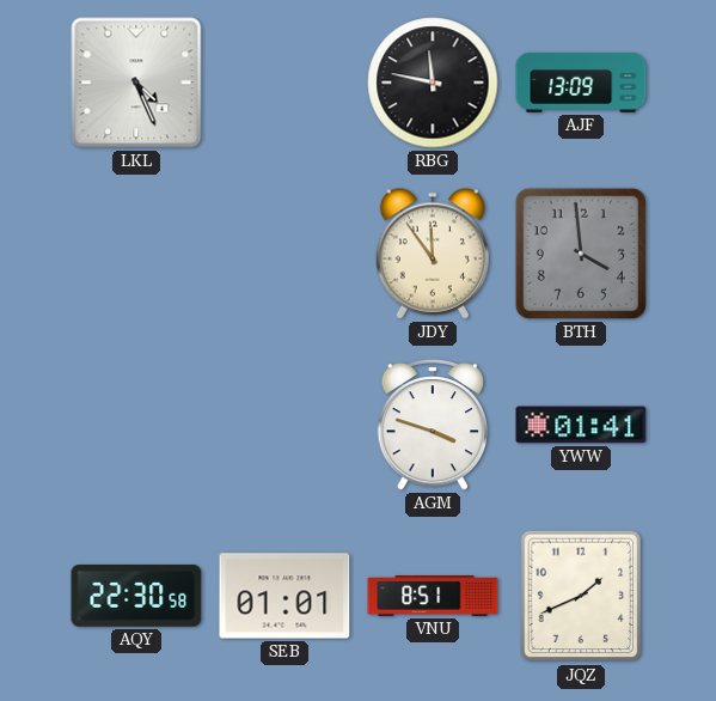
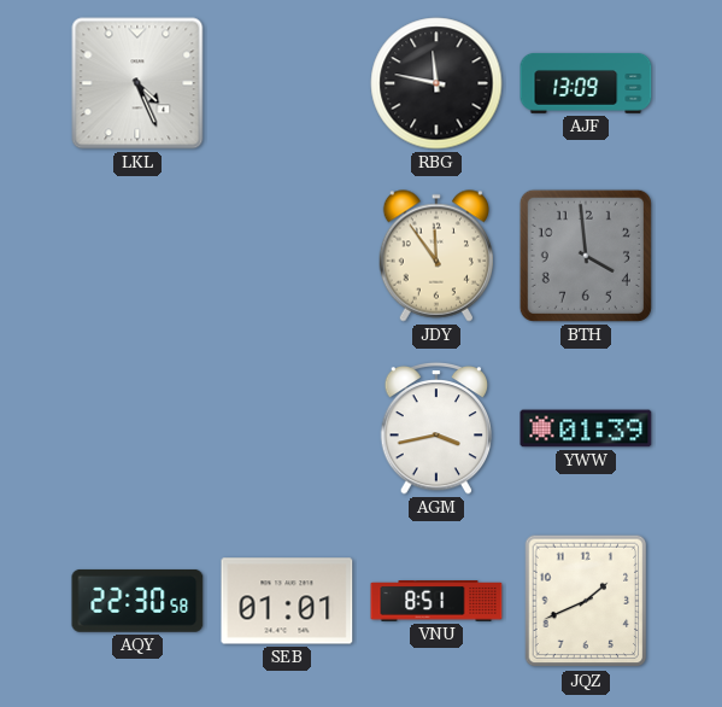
AGM: 3:48 -> 3:43
YWW: 01:41 -> 01:39
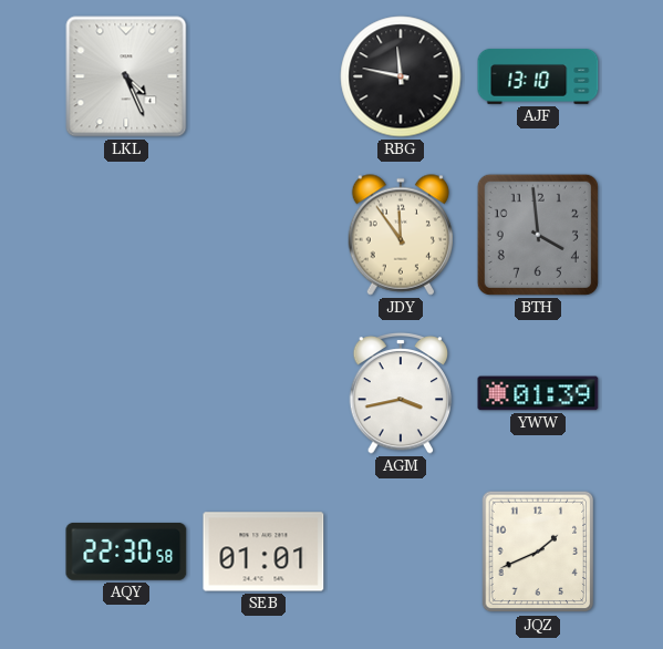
AJF: 13:09 -> 13:10
VNU: 8:51 -> none
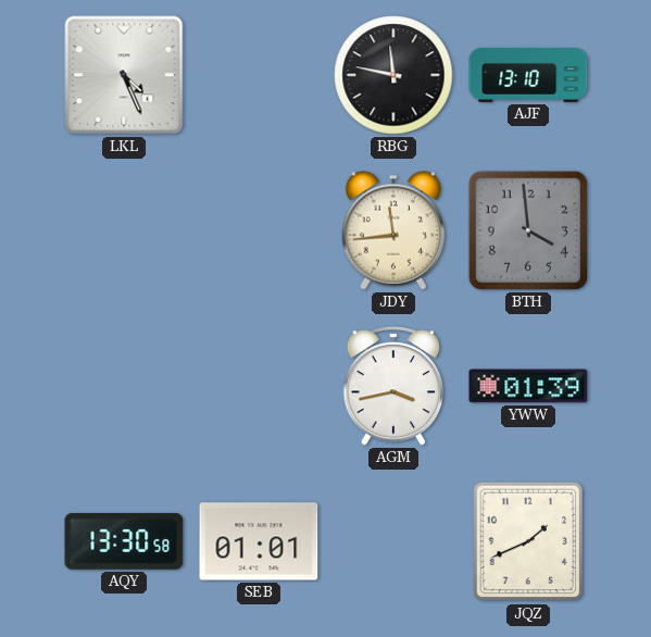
JDY: 11:54 -> 11:44
AQY: 22:30 -> 13:30
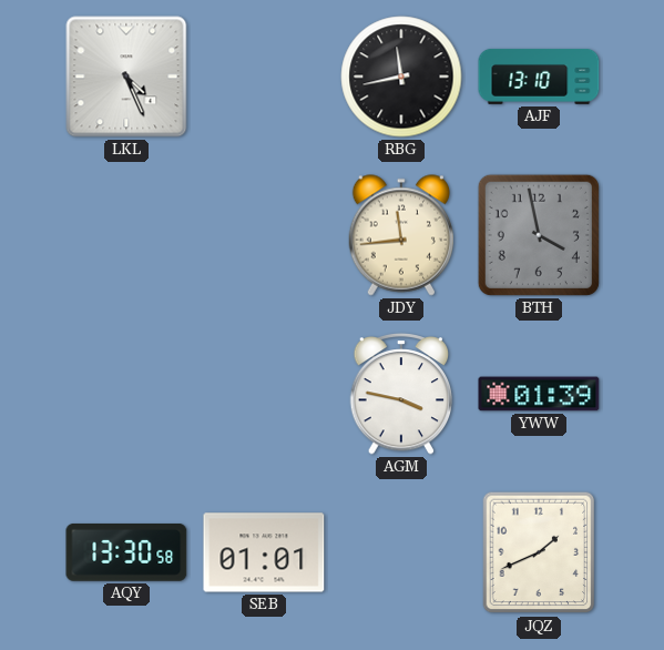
RBG: 11:47 -> 11:43
BTH: 3:59 -> 3:58
AGM: 3:43 -> 3:47
